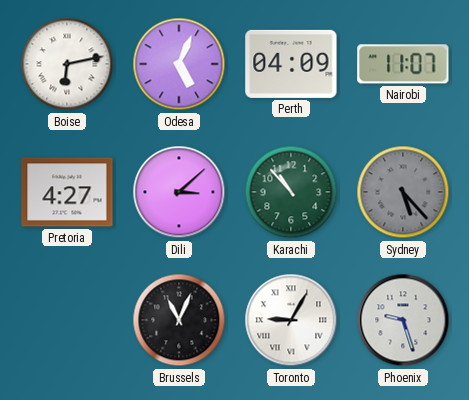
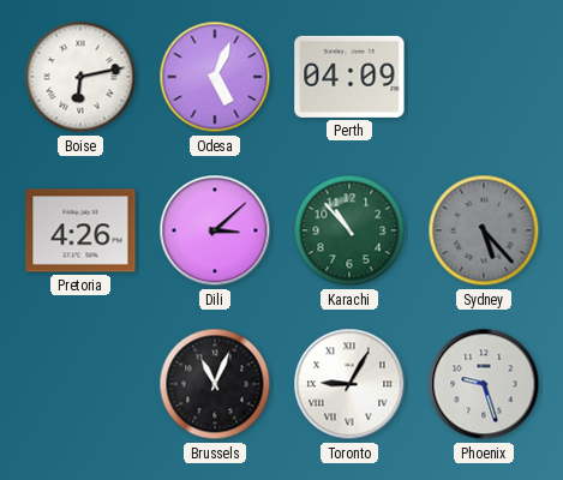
Nairobi: 11:07 -> none
Pretoria: 4:27 -> 4:26
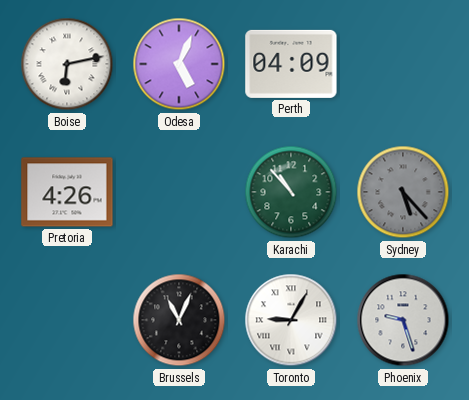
Dili: 3:08 -> none
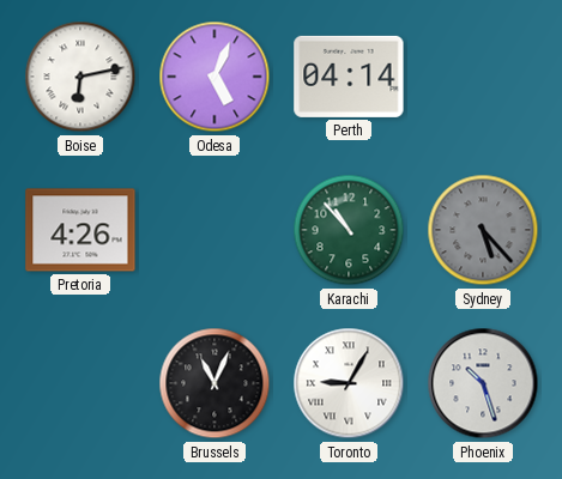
Perth: 04:09 -> 04:14
Phoenix: 9:27 -> 10:27
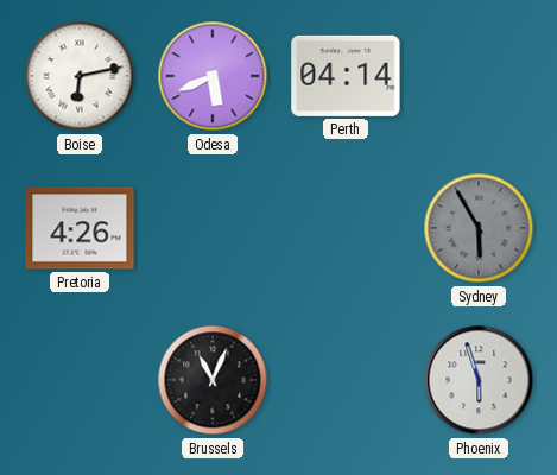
Odesa: 5:04 -> 5:41
Karachi: 10:53 -> none
Sydney: 5:23 -> 5:55
Toronto: 9:05 -> none
Phoenix: 10:27 -> 5:57
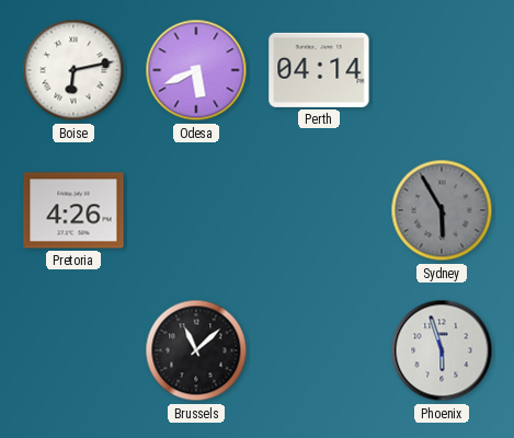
Brussels: 11:04 -> 11:08
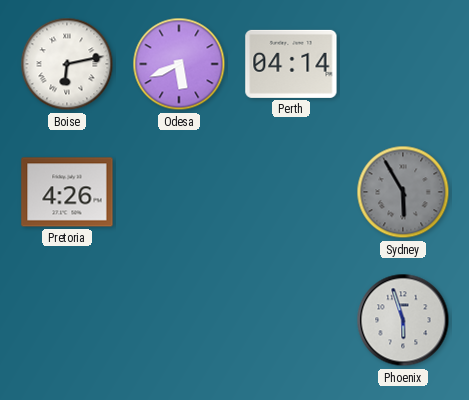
Brussels: 11:08 -> none
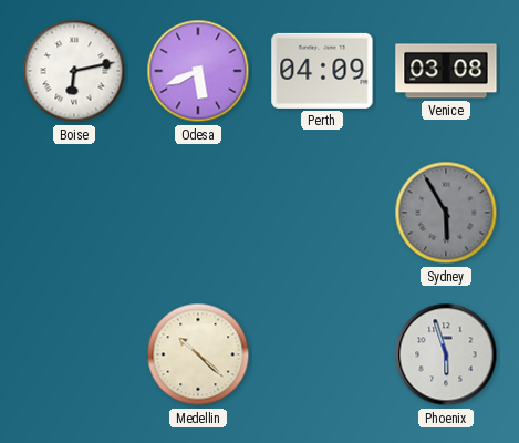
Perth: 04:14 -> 04:09
Venice: none -> 03:08
Pretoria: 4:26 -> none
Medellin: none -> 10:22
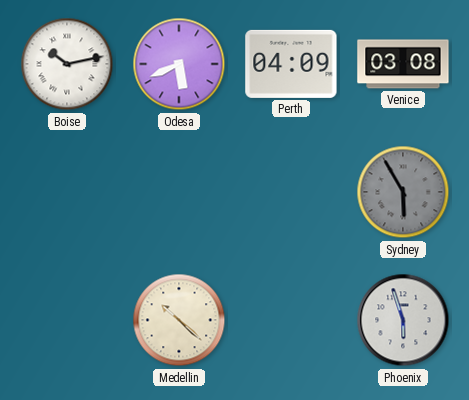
Boise: 6:13 -> 10:13
